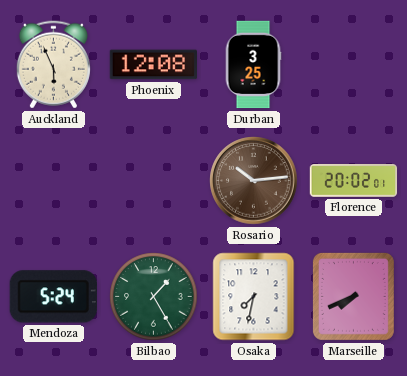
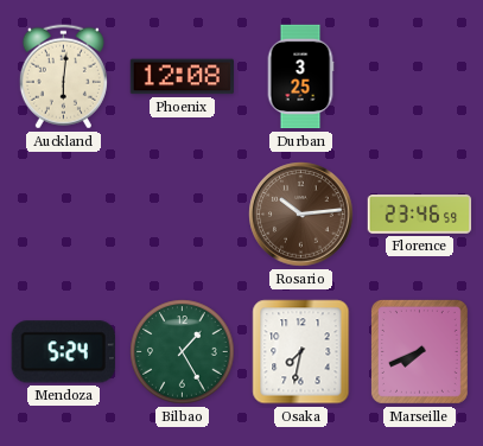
Auckland: 5:56 -> 6:01
Florence: 20:02 -> 23:46
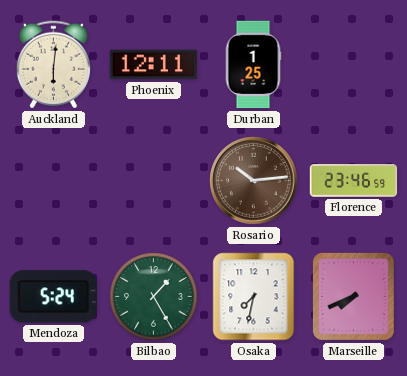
Phoenix: 12:08 -> 12:11
Durban: 3:25 -> 1:25
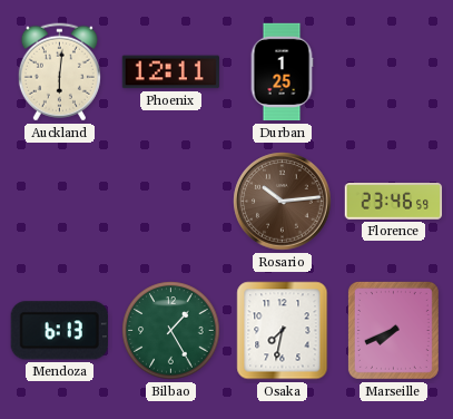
Mendoza: 5:24 -> 6:13
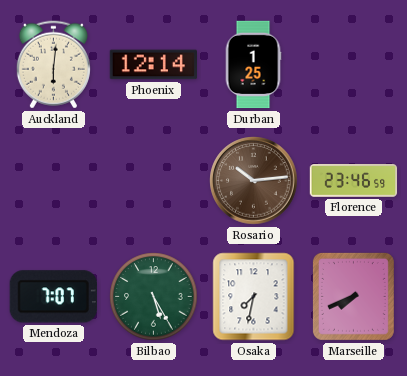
Phoenix: 12:11 -> 12:14
Mendoza: 6:13 -> 7:07
Bilbao: 1:25 -> 5:25
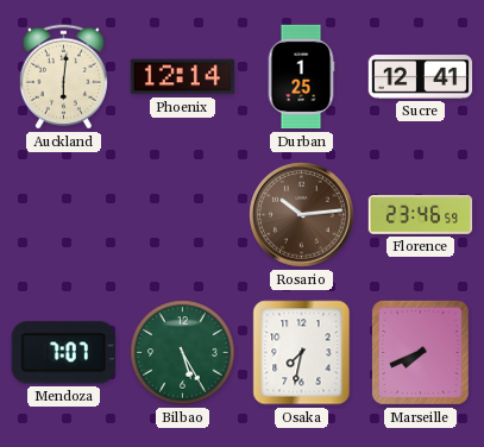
Sucre: none -> 12:41
